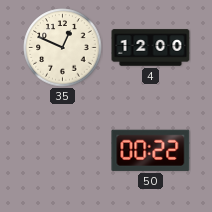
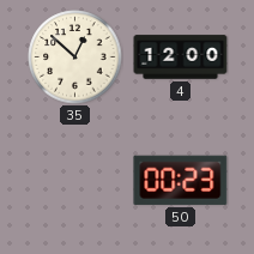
35: 12:49 -> 12:52
50: 00:22 -> 00:23
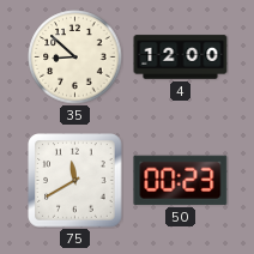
35: 12:52 -> 8:52
75: none -> 11:40
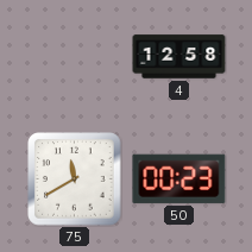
35: 8:52 -> none
4: 12:00 -> 12:58
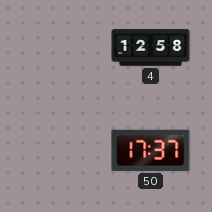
75: 11:40 -> none
50: 00:23 -> 17:37
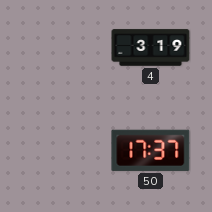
4: 12:58 -> 3:19
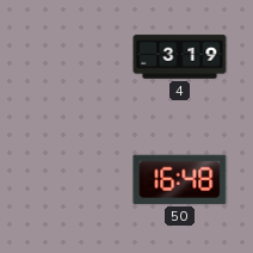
50: 17:37 -> 16:48
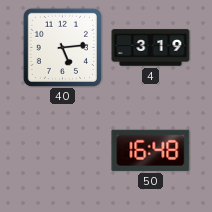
40: none -> 5:14
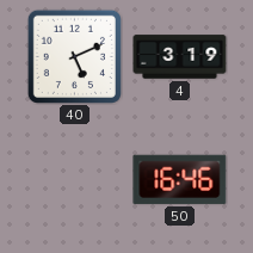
40: 5:14 -> 5:11
50: 16:48 -> 16:46
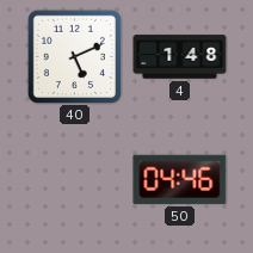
4: 3:19 -> 1:48
50: 16:46 -> 04:46
